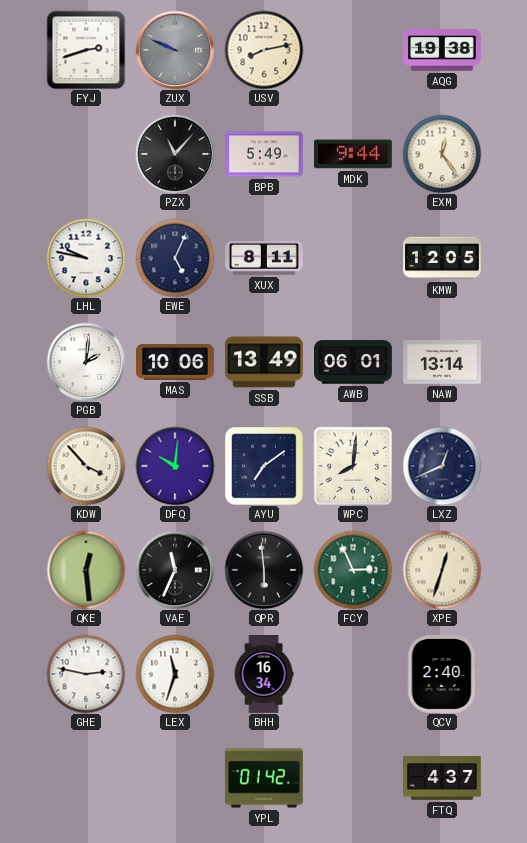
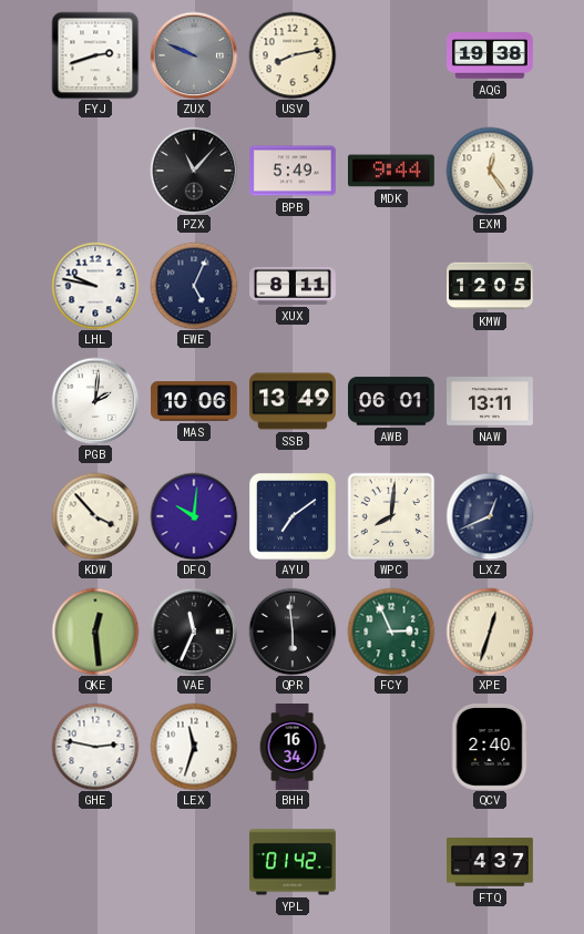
NAW: 13:14 -> 13:11
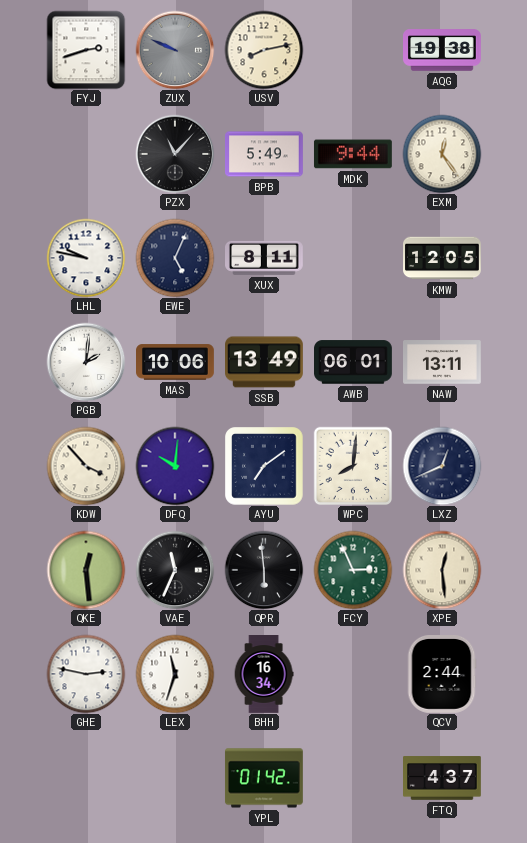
XPE: 12:33 -> 12:29
QCV: 2:40 -> 2:44
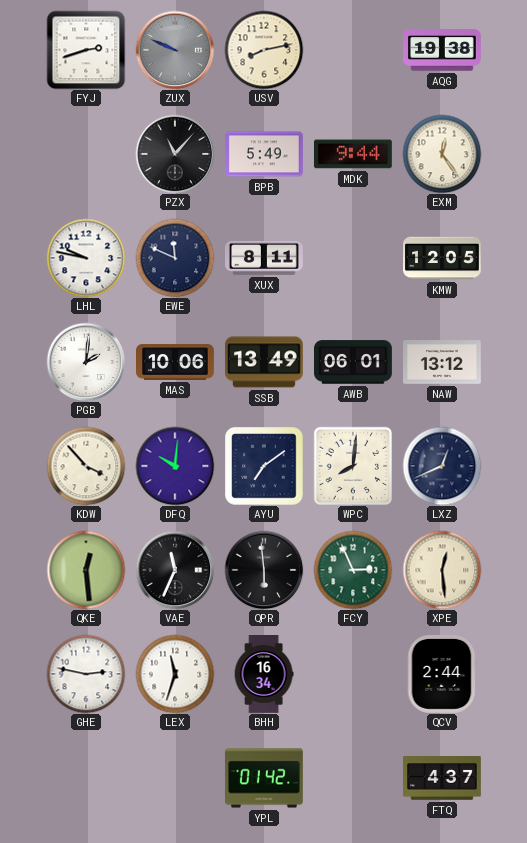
EWE: 5:04 -> 11:49
NAW: 13:11 -> 13:12
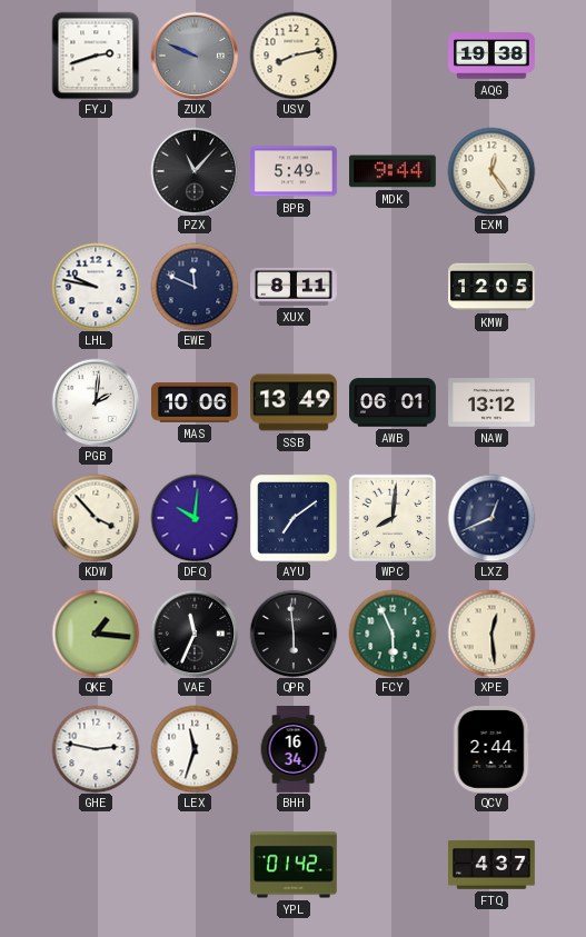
QKE: 12:29 -> 1:16
FCY: 2:56 -> 5:56
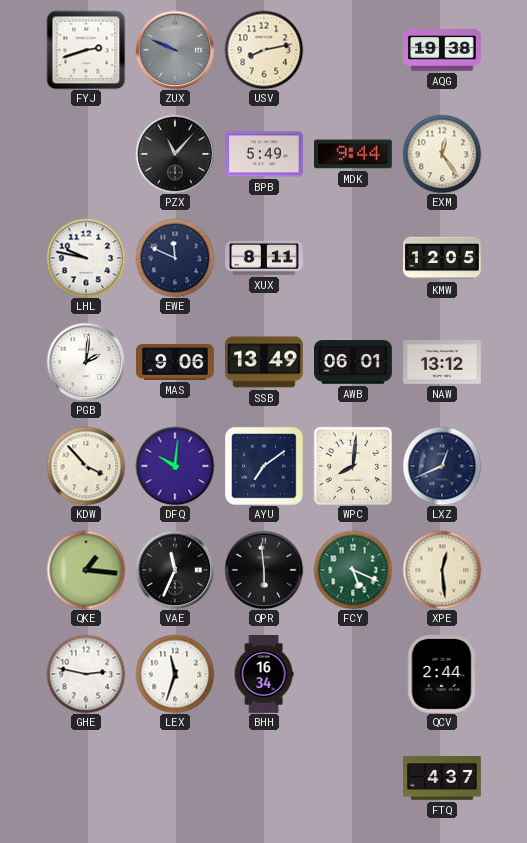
MAS: 10:06 -> 9:06
FCY: 5:56 -> 5:19
YPL: 01:42 -> none
